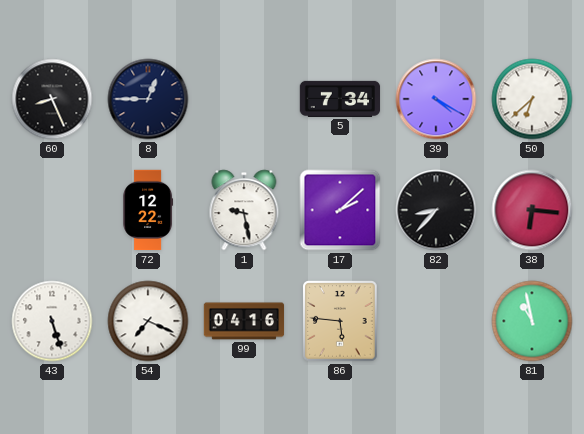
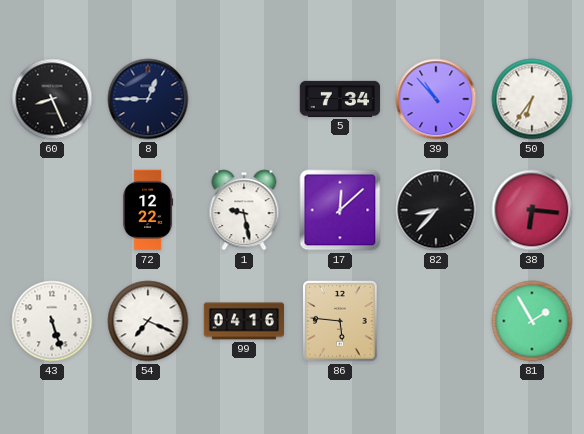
39: 4:20 -> 10:53
50: 6:38 -> 6:36
17: 2:08 -> 12:08
81: 10:58 -> 1:55
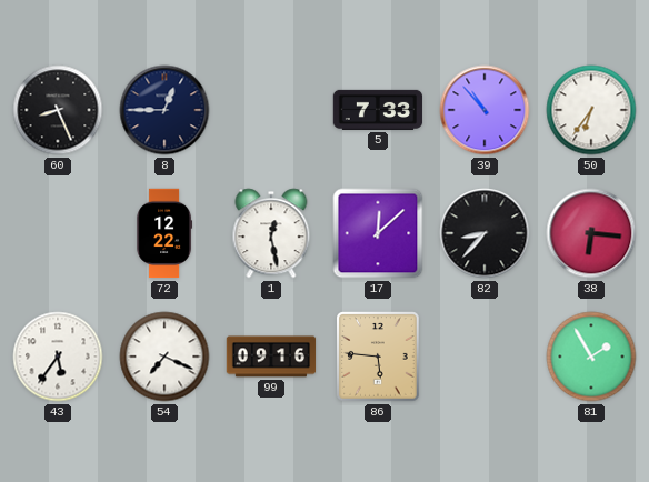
5: 7:34 -> 7:33
1: 9:28 -> 12:28
43: 5:27 -> 5:36
99: 04:16 -> 09:16
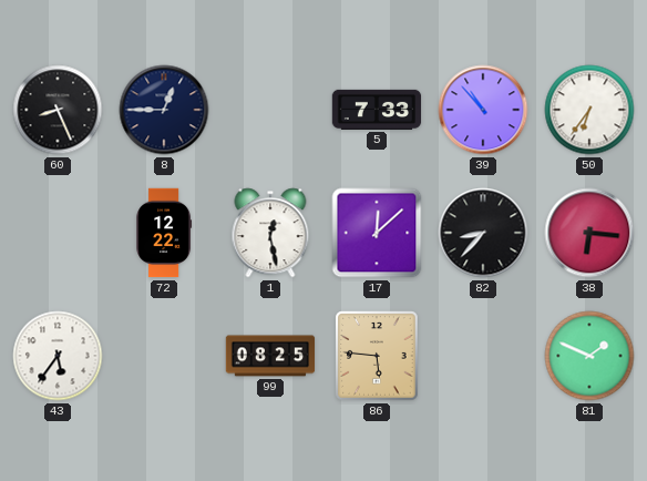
54: 7:19 -> none
99: 09:16 -> 08:25
81: 1:55 -> 1:49
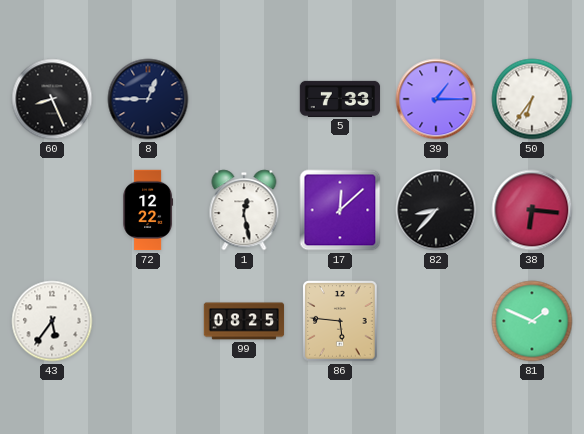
39: 10:53 -> 1:15
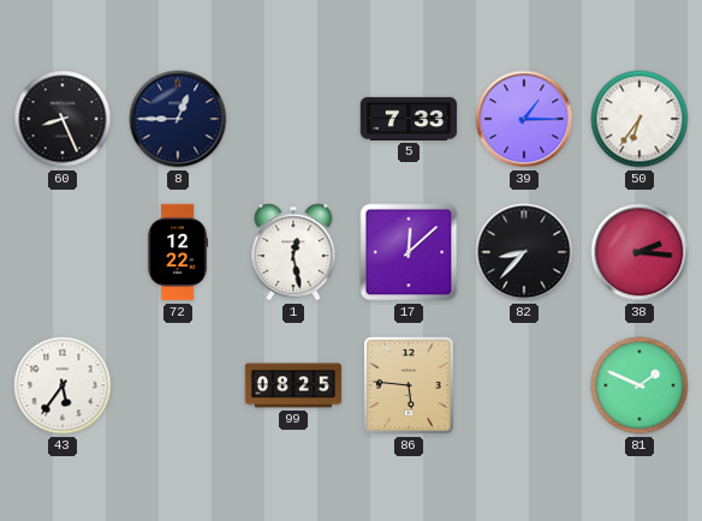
38: 6:16 -> 2:16
